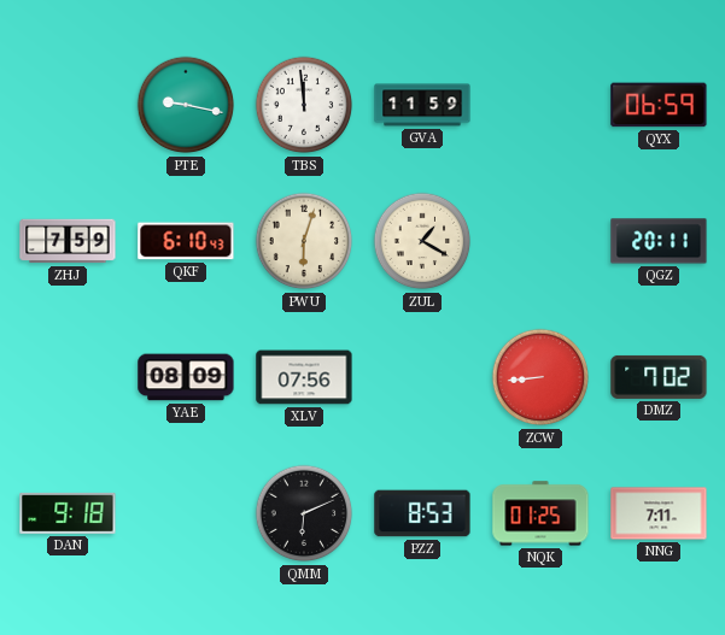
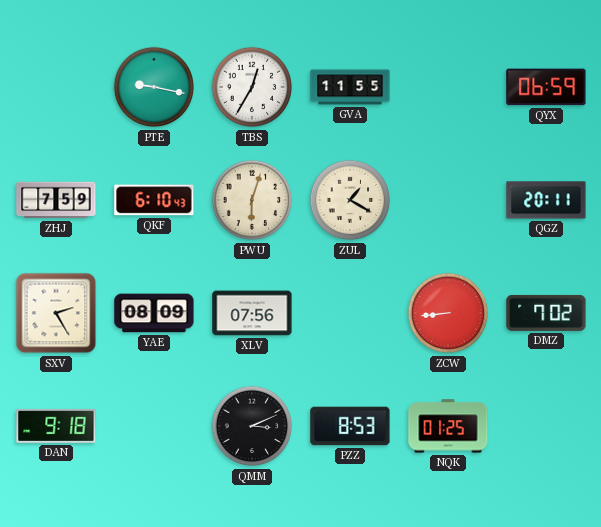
TBS: 11:59 -> 12:35
GVA: 11:59 -> 11:55
SXV: none -> 2:25
QMM: 6:11 -> 3:11
NNG: 7:11 -> none
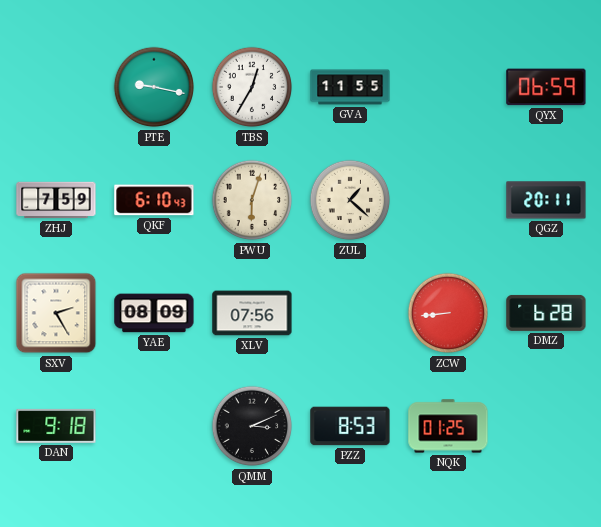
ZUL: 1:20 -> 1:22
DMZ: 7:02 -> 6:28
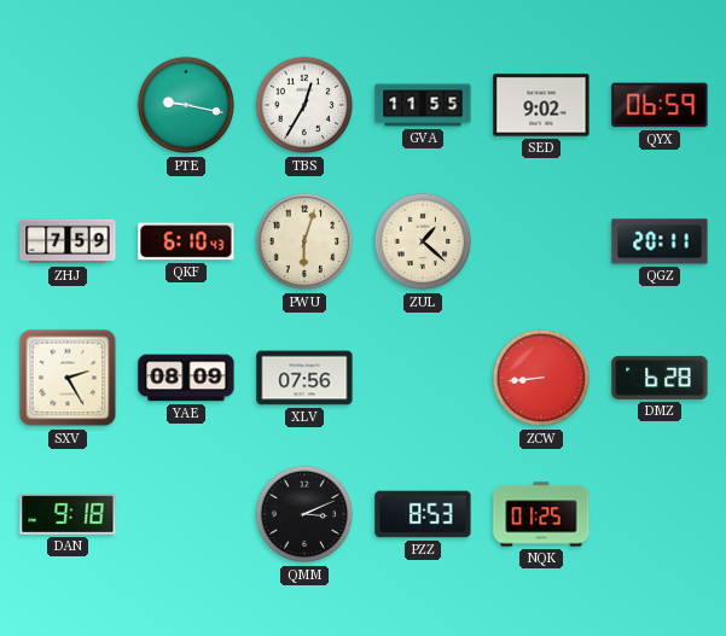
SED: none -> 9:02
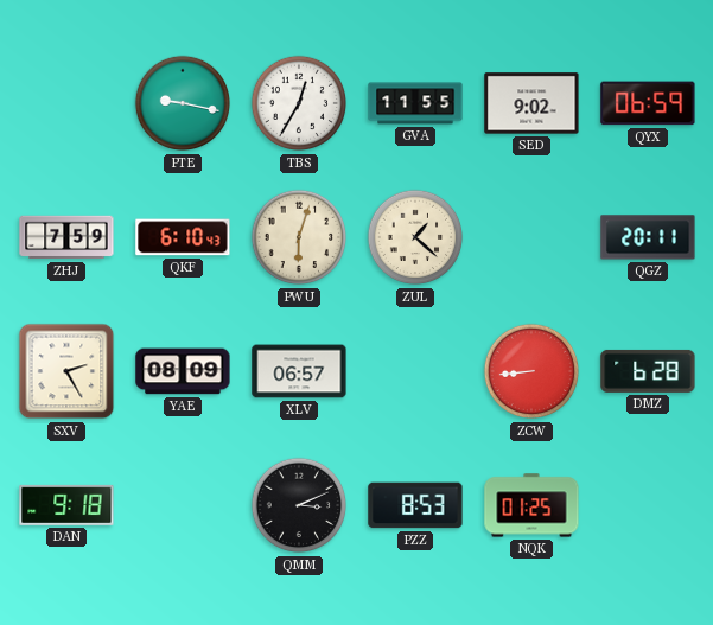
XLV: 07:56 -> 06:57
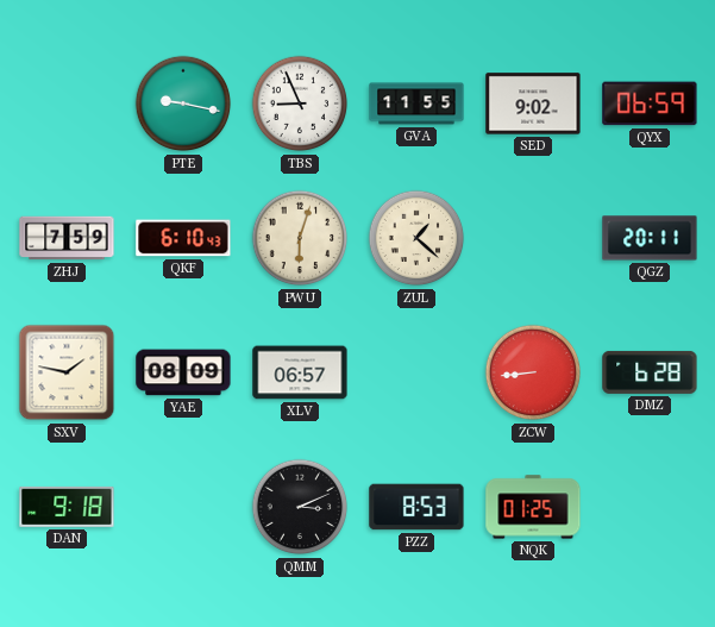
TBS: 12:35 -> 8:56
SXV: 2:25 -> 1:47
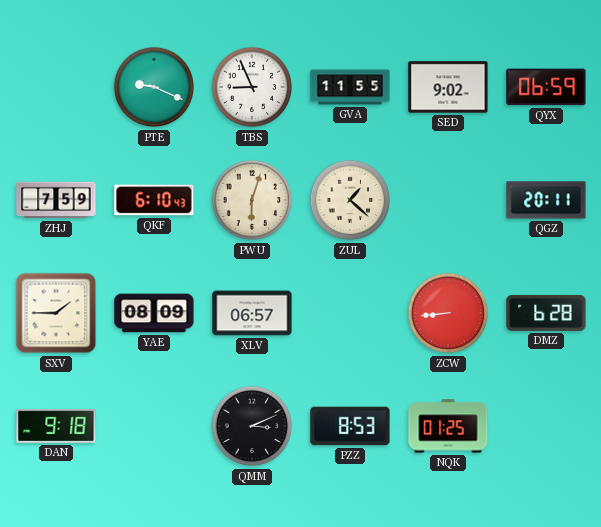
PTE: 9:17 -> 9:19
SXV: 1:47 -> 1:45
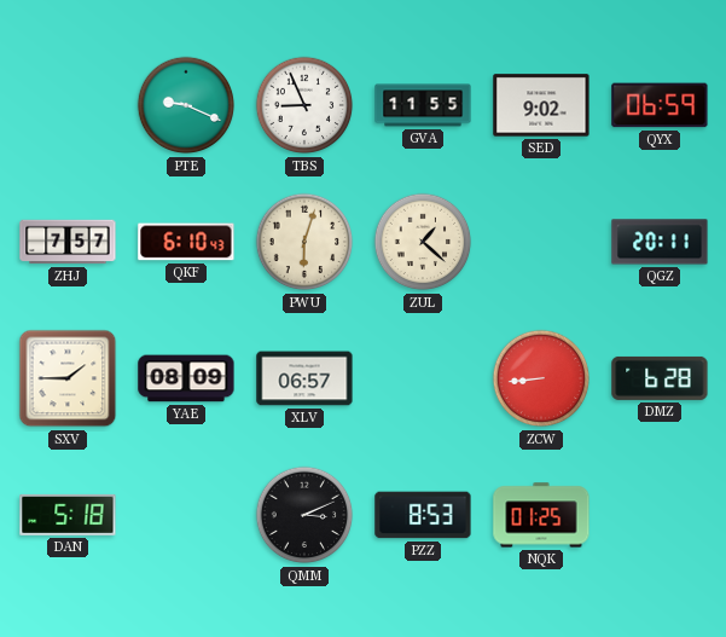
ZHJ: 7:59 -> 7:57
DAN: 9:18 -> 5:18
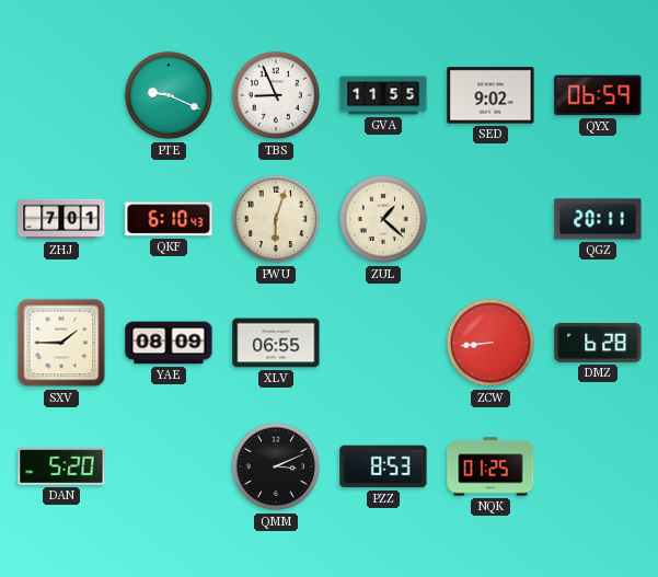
ZHJ: 7:57 -> 7:01
XLV: 06:57 -> 06:55
DAN: 5:18 -> 5:20
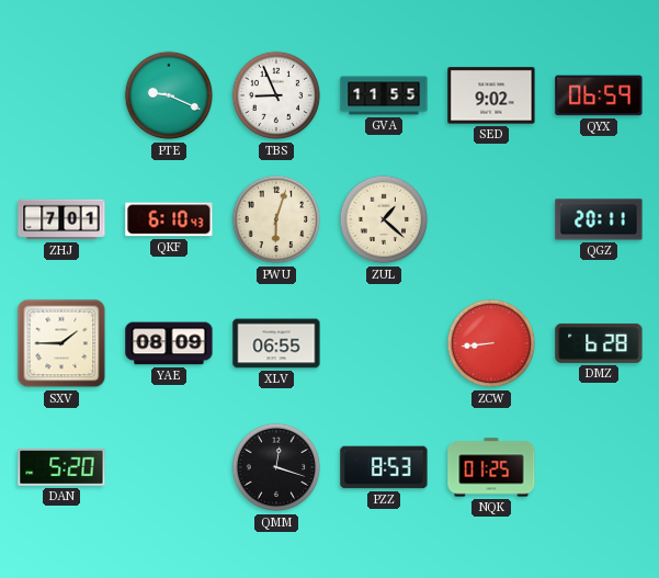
QMM: 3:11 -> 12:18
